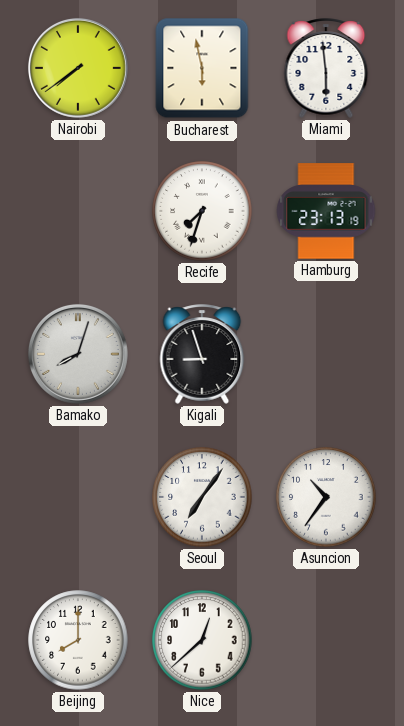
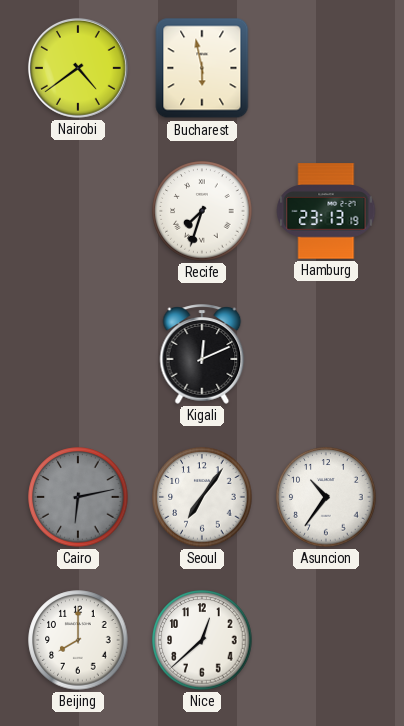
Nairobi: 7:39 -> 4:39
Miami: 5:59 -> none
Bamako: 8:03 -> none
Kigali: 8:57 -> 12:11
Cairo: none -> 6:13
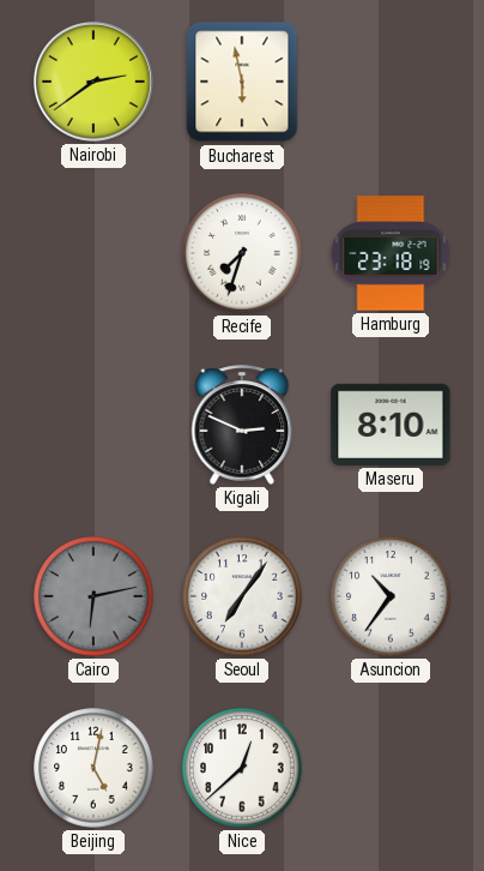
Nairobi: 4:39 -> 2:39
Hamburg: 23:13 -> 23:18
Kigali: 12:11 -> 2:49
Maseru: none -> 8:10
Beijing: 8:00 -> 5:02
